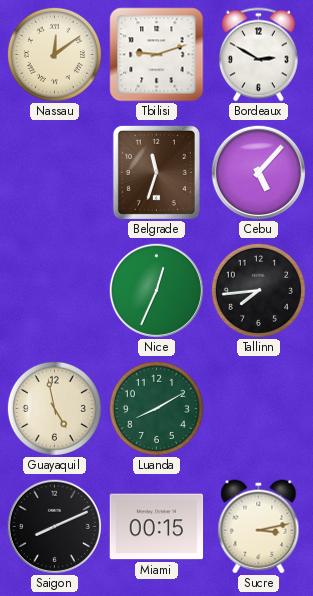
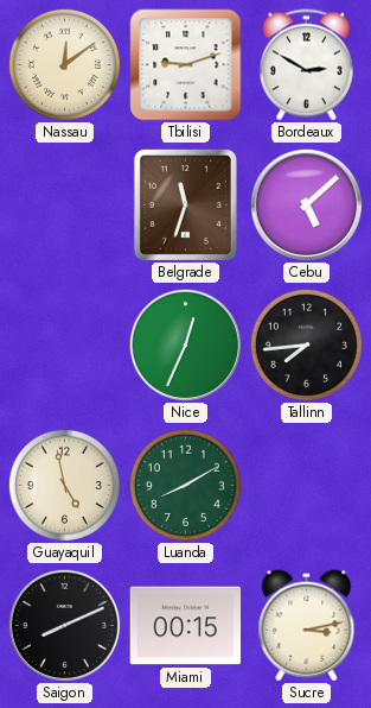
Cebu: 5:07 -> 5:08
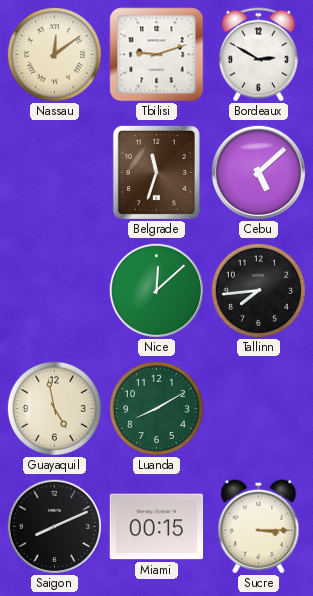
Nice: 12:34 -> 12:08
Sucre: 3:13 -> 3:15
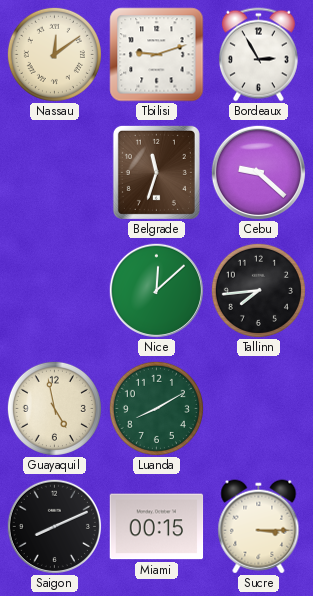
Bordeaux: 2:50 -> 2:55
Cebu: 5:08 -> 9:22
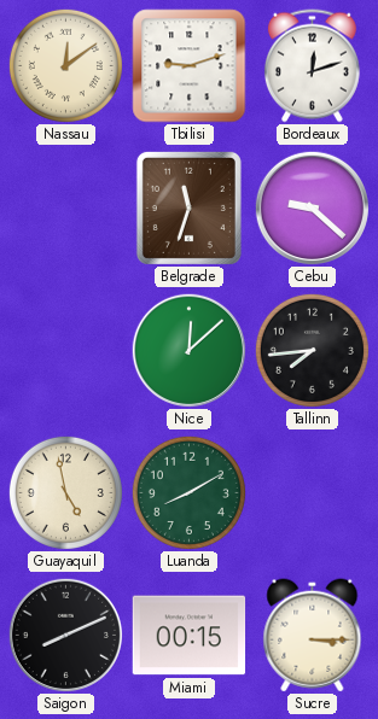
Bordeaux: 2:55 -> 12:12
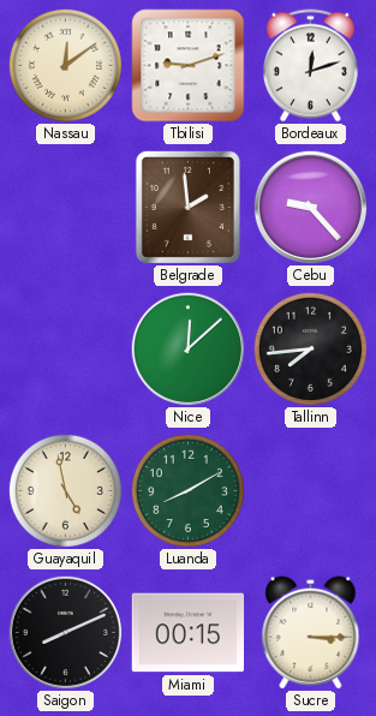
Belgrade: 11:33 -> 1:59
Cebu: 9:22 -> 9:23
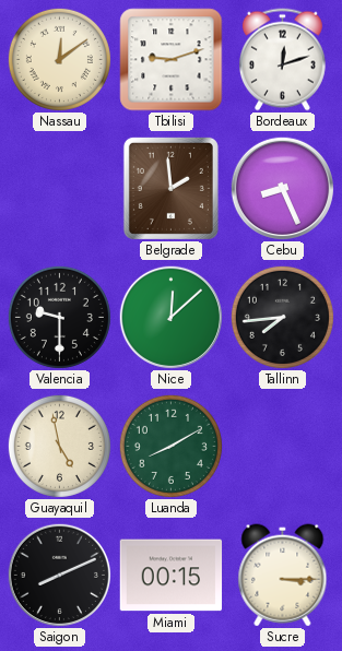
Cebu: 9:23 -> 8:26
Valencia: none -> 9:30
